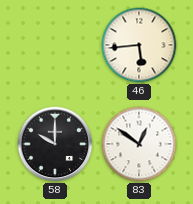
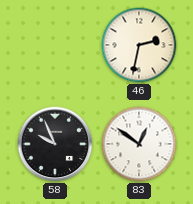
46: 5:44 -> 2:32
58: 10:00 -> 9:56
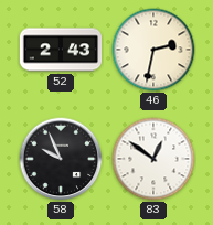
52: none -> 2:43
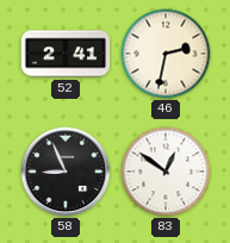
52: 2:43 -> 2:41
58: 9:56 -> 8:56
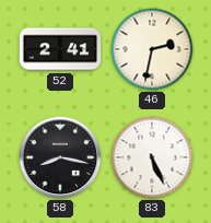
58: 8:56 -> 8:17
83: 12:51 -> 5:26
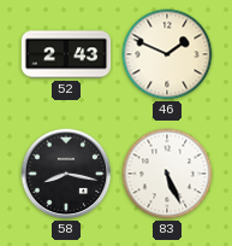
52: 2:41 -> 2:43
46: 2:32 -> 1:49
